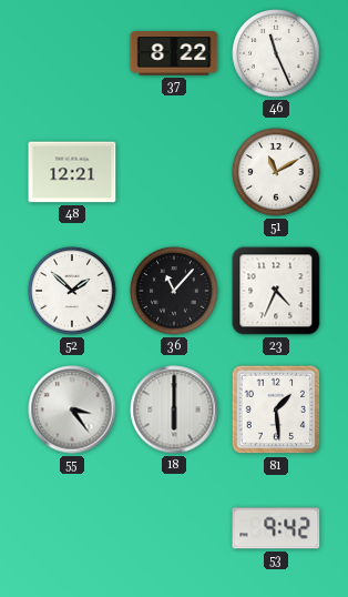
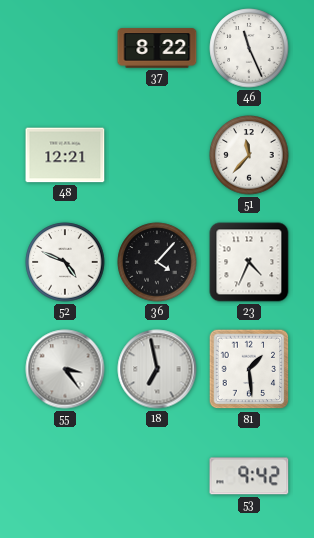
51: 11:10 -> 11:37
52: 1:52 -> 4:49
36: 11:07 -> 4:07
18: 6:00 -> 6:58
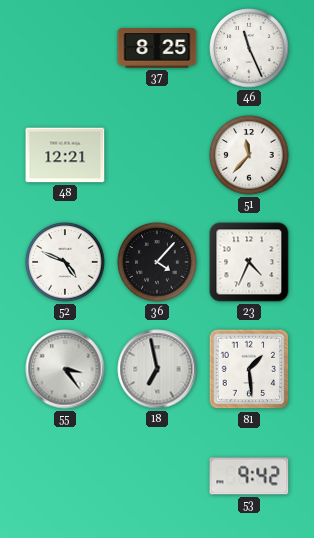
37: 8:22 -> 8:25
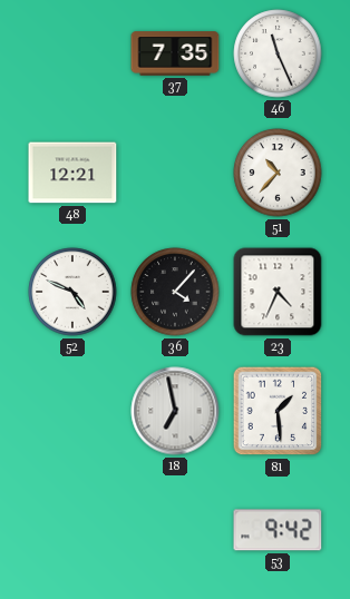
37: 8:25 -> 7:35
51: 11:37 -> 10:37
55: 3:24 -> none
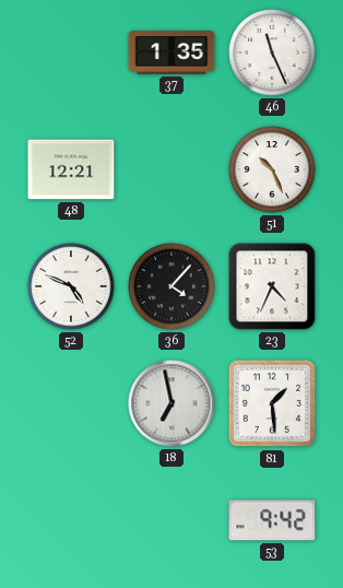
37: 7:35 -> 1:35
51: 10:37 -> 10:26
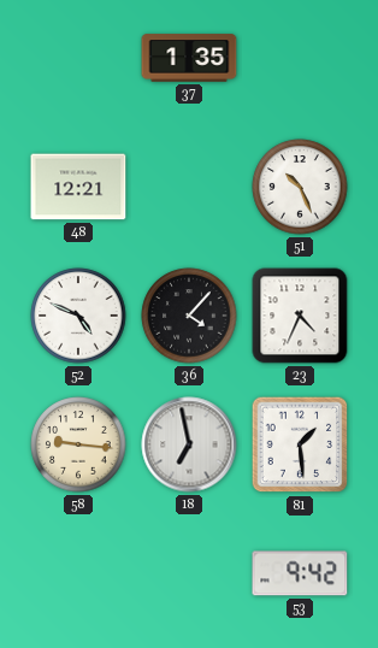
46: 11:26 -> none
58: none -> 9:16
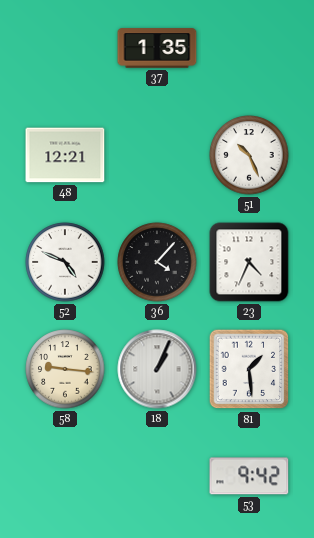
18: 6:58 -> 1:04
